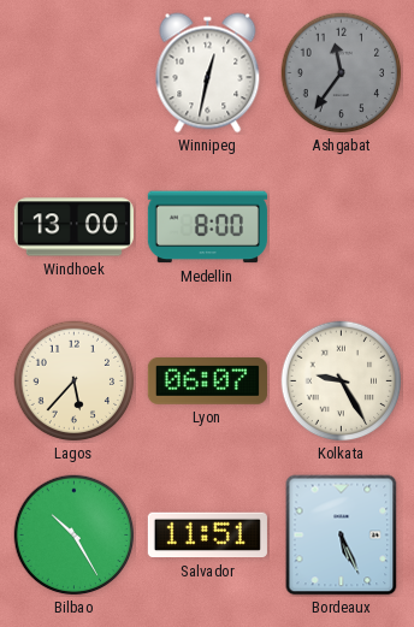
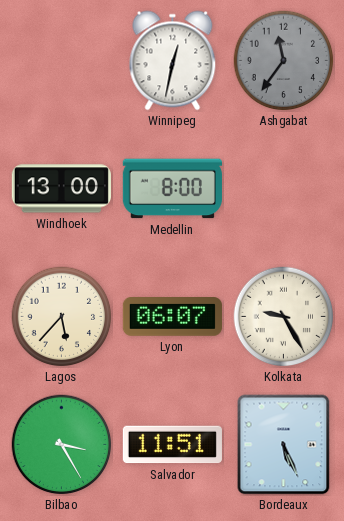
Bilbao: 10:25 -> 3:25
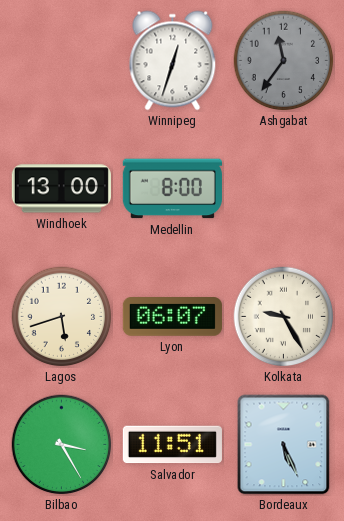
Winnipeg: 12:32 -> 12:33
Lagos: 5:37 -> 5:42
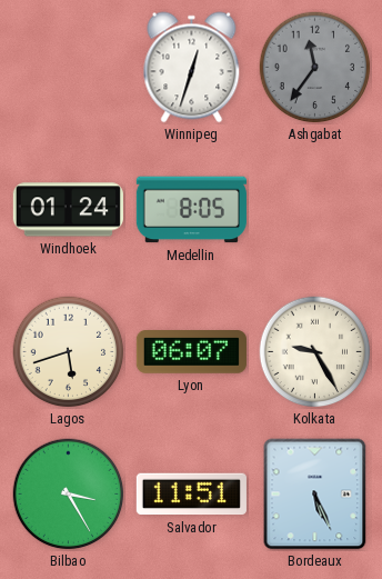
Windhoek: 13:00 -> 01:24
Medellin: 8:00 -> 8:05
